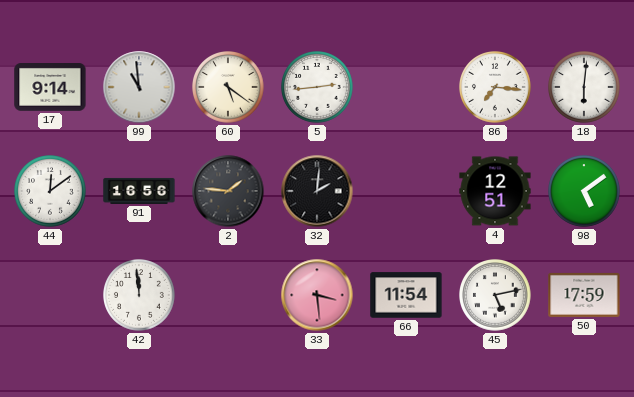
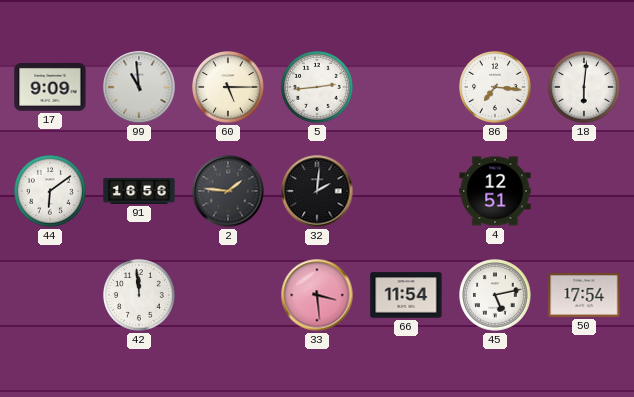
17: 9:14 -> 9:09
60: 5:21 -> 5:15
44: 12:09 -> 6:09
98: 5:09 -> none
50: 17:59 -> 17:54
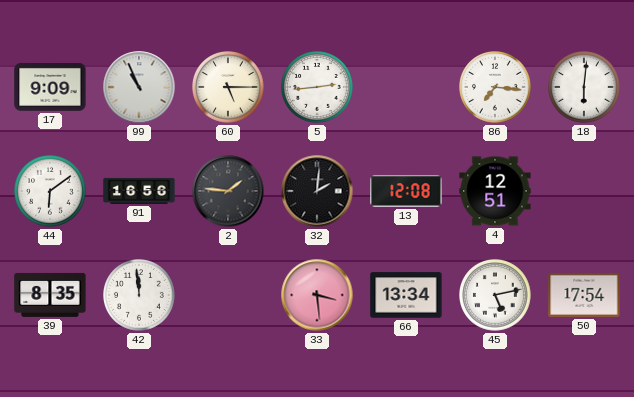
99: 10:59 -> 10:56
13: none -> 12:08
39: none -> 8:35
66: 11:54 -> 13:34
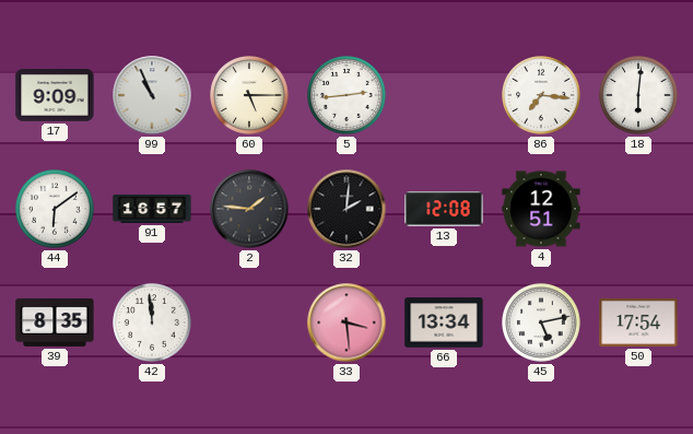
91: 16:56 -> 16:57
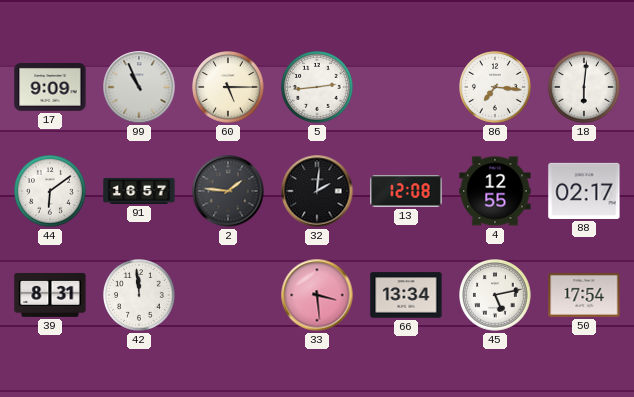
4: 12:51 -> 12:55
88: none -> 02:17
39: 8:35 -> 8:31
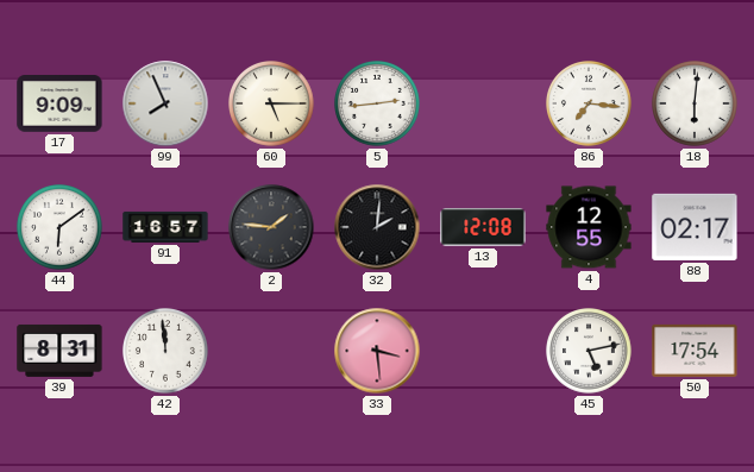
99: 10:56 -> 7:56
66: 13:34 -> none
